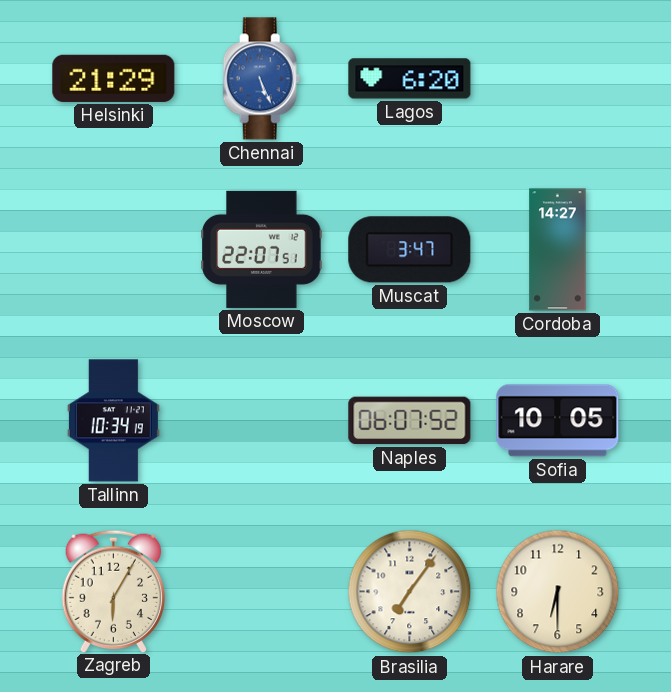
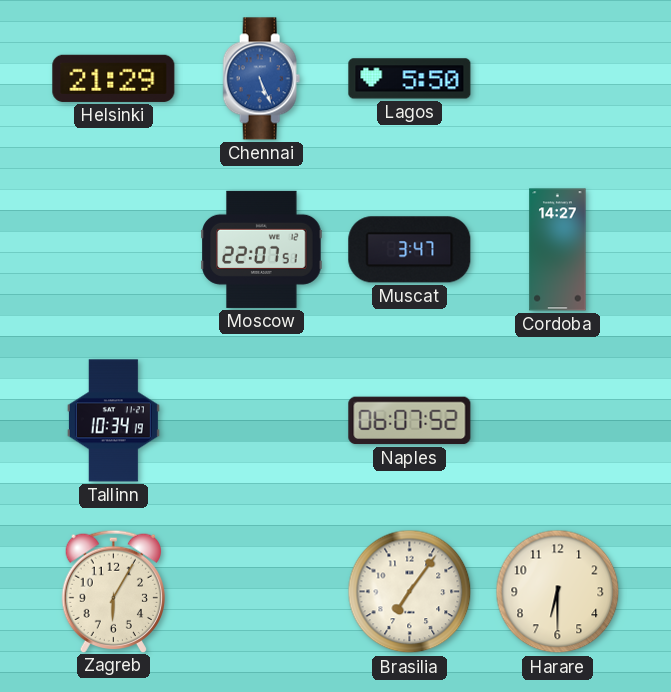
Lagos: 6:20 -> 5:50
Sofia: 10:05 -> none
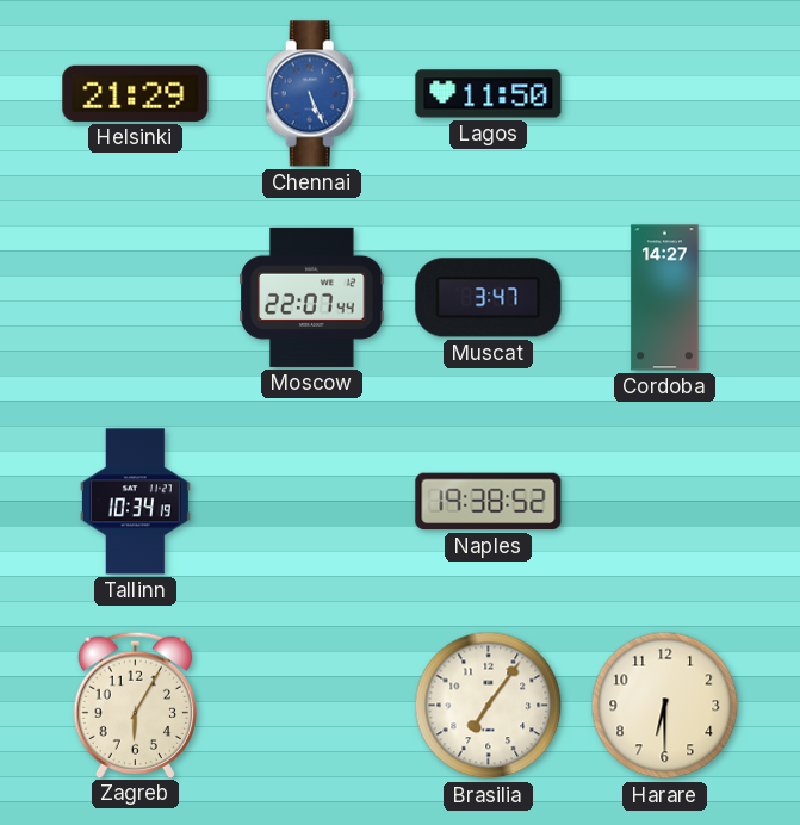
Lagos: 5:50 -> 11:50
Moscow: 22:07:51 -> 22:07:44
Naples: 06:07 -> 19:38
